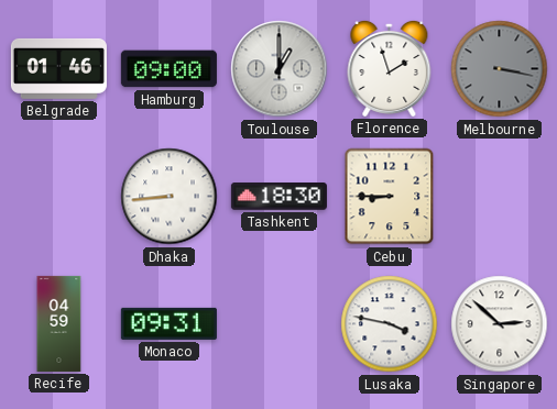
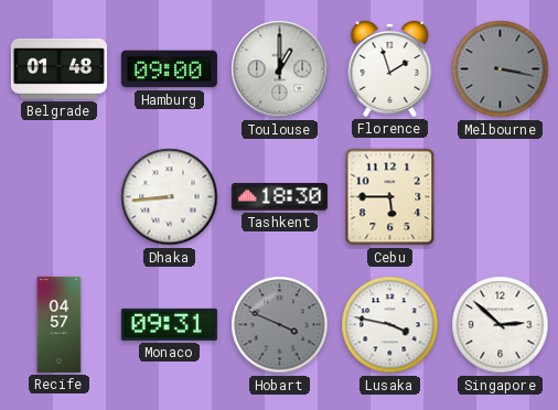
Belgrade: 01:46 -> 01:48
Cebu: 8:45 -> 5:45
Recife: 04:59 -> 04:57
Hobart: none -> 3:49
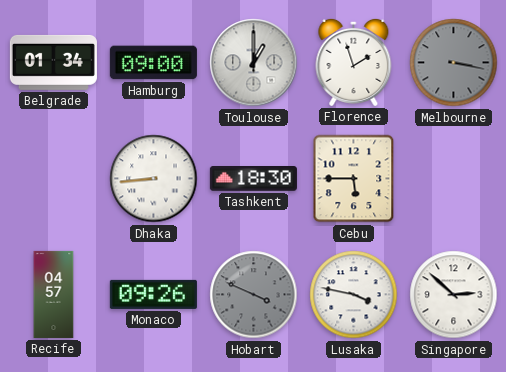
Belgrade: 01:48 -> 01:34
Monaco: 09:31 -> 09:26
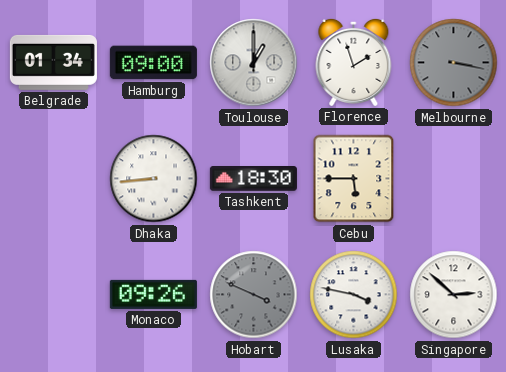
Recife: 04:57 -> none
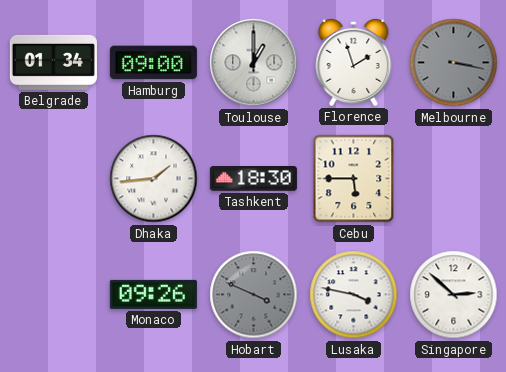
Dhaka: 8:44 -> 1:44
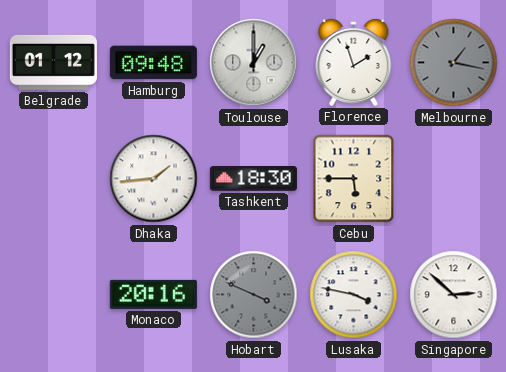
Belgrade: 01:34 -> 01:12
Hamburg: 09:00 -> 09:48
Melbourne: 3:17 -> 1:17
Monaco: 09:26 -> 20:16
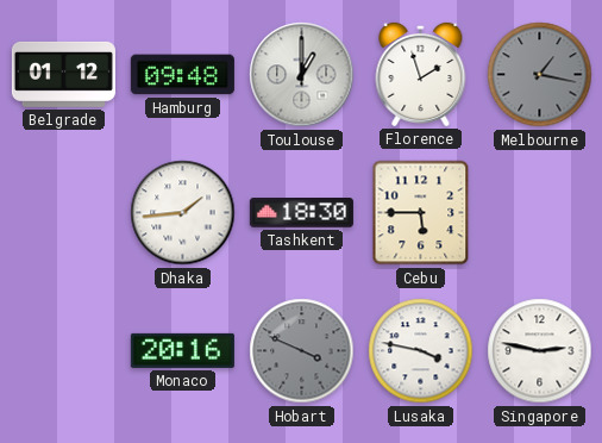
Singapore: 2:52 -> 2:47
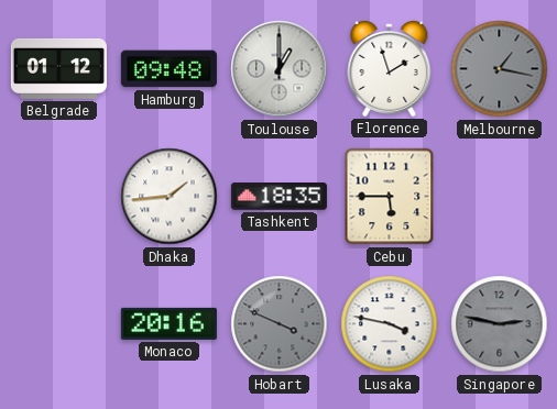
Tashkent: 18:30 -> 18:35
Singapore dial: white -> grey
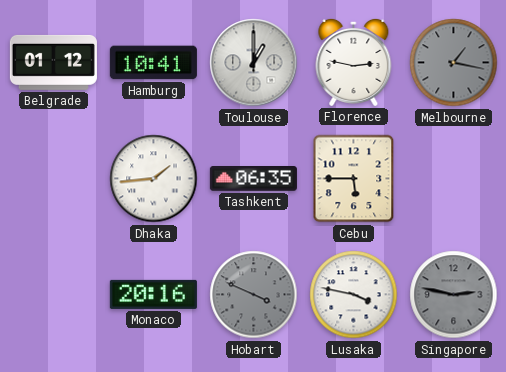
Hamburg: 09:48 -> 10:41
Florence: 1:57 -> 2:47
Tashkent: 18:35 -> 06:35
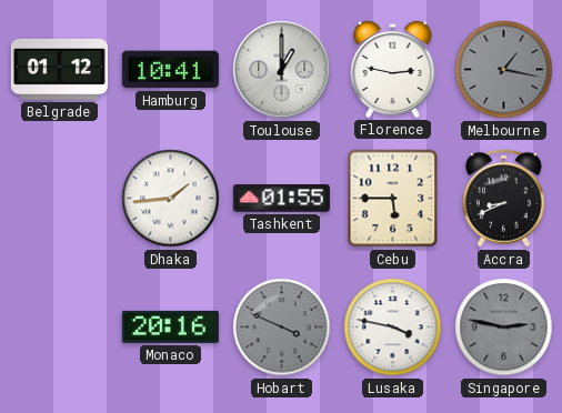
Tashkent: 06:35 -> 01:55
Accra: none -> 8:41
